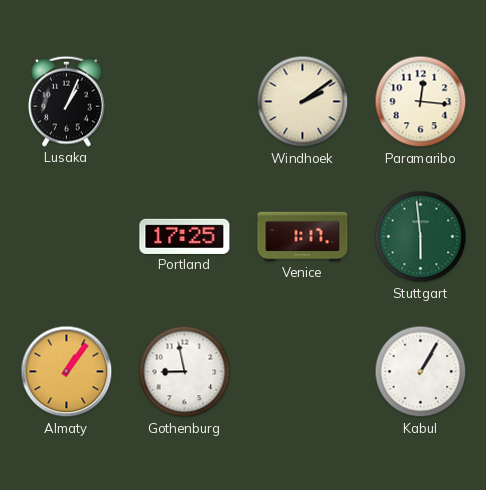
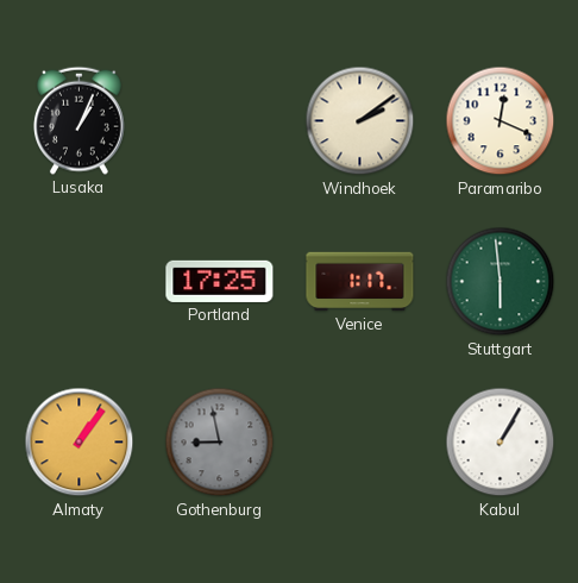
Paramaribo: 12:16 -> 12:19
Gothenburg dial: white -> grey
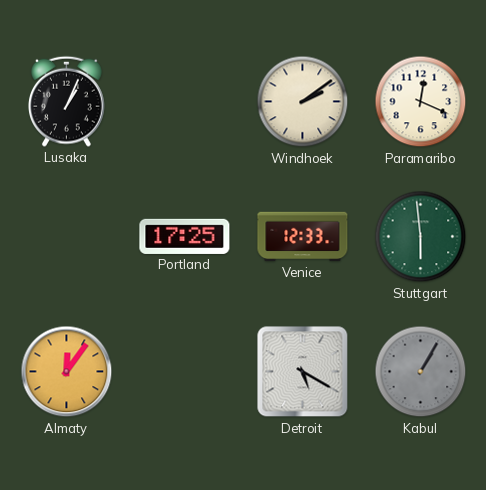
Venice: 1:17 -> 12:33
Almaty: 1:06 -> 12:06
Gothenburg: 8:58 -> none
Detroit: none -> 5:20
Kabul dial: white -> grey
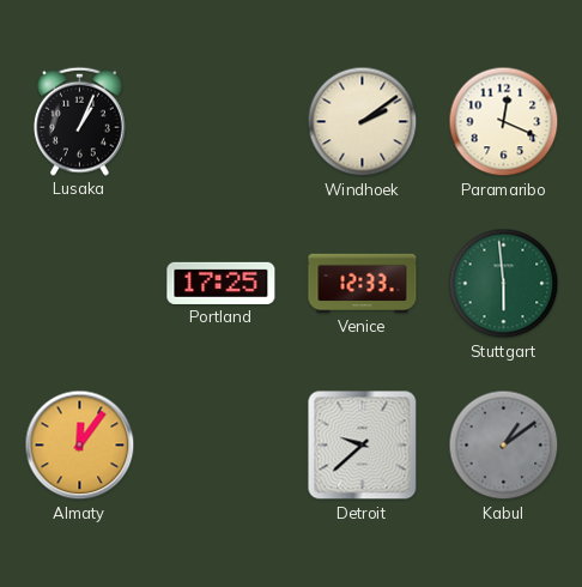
Detroit: 5:20 -> 9:38
Kabul: 1:05 -> 1:09
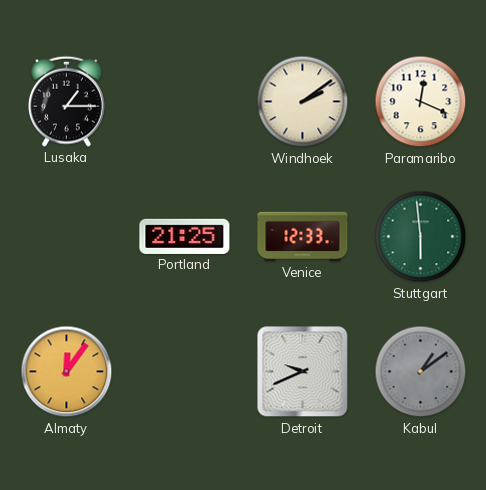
Lusaka: 1:04 -> 1:15
Portland: 17:25 -> 21:25
Detroit: 9:38 -> 9:41
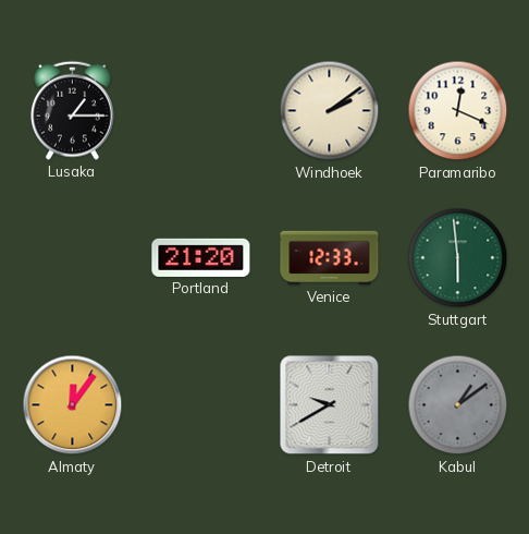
Portland: 21:25 -> 21:20
Detroit: 9:41 -> 9:40
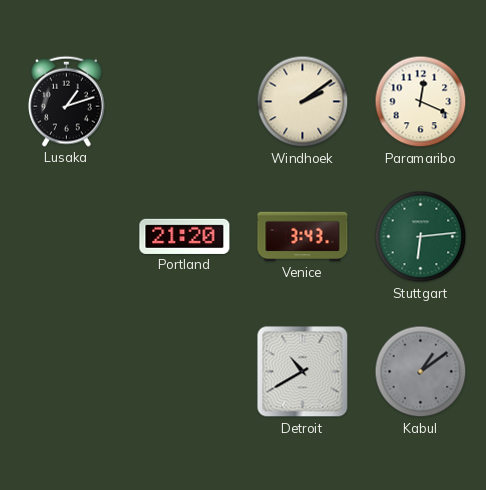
Lusaka: 1:15 -> 1:12
Venice: 12:33 -> 3:43
Stuttgart: 5:59 -> 6:14
Almaty: 12:06 -> none
Detroit: 9:40 -> 10:40
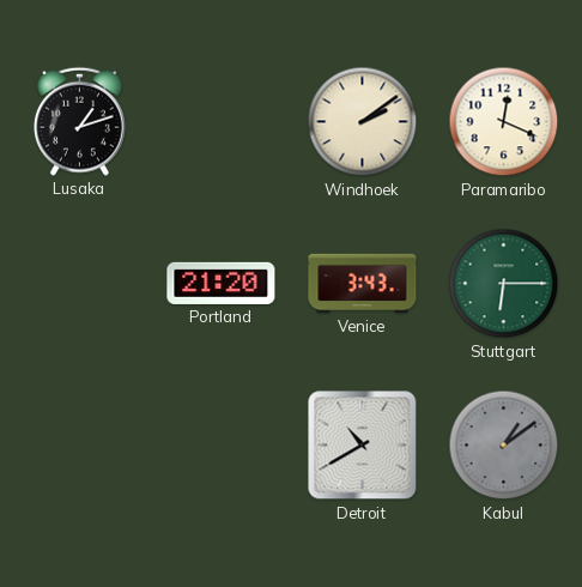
Stuttgart: 6:14 -> 6:15
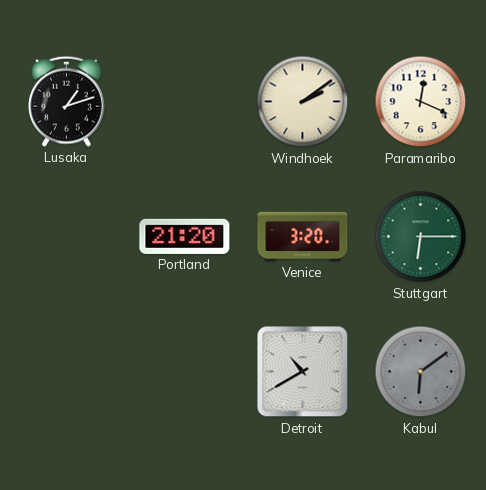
Venice: 3:43 -> 3:20
Kabul: 1:09 -> 6:09
